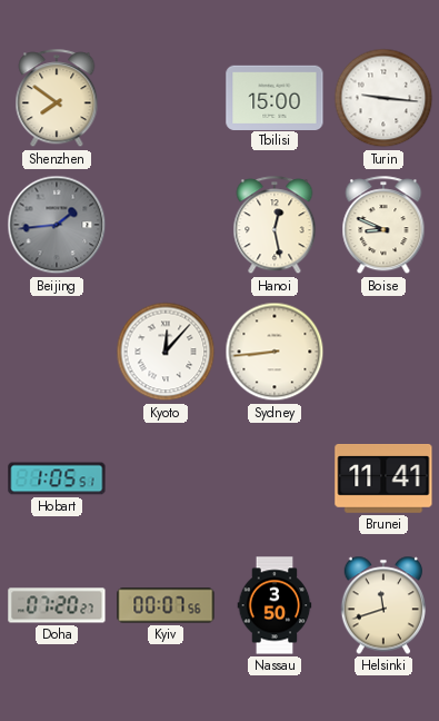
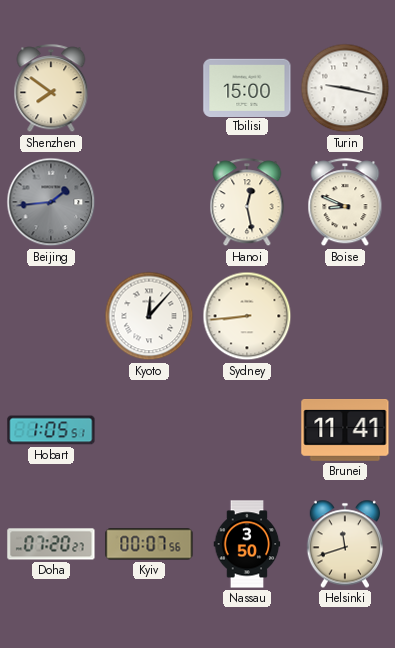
Turin: 9:16 -> 9:17
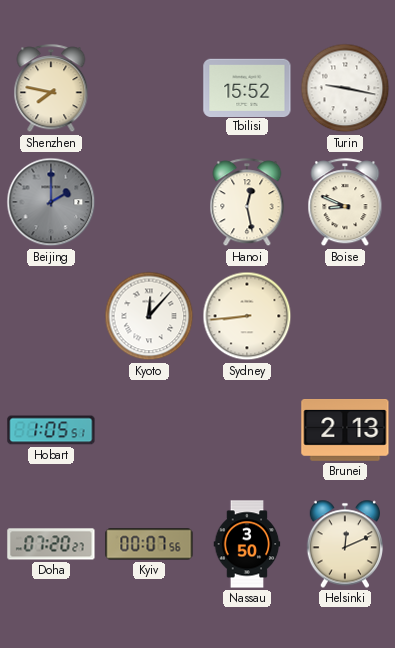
Shenzhen: 7:51 -> 7:47
Tbilisi: 15:00 -> 15:52
Beijing: 1:44 -> 2:00
Brunei: 11:41 -> 2:13
Helsinki: 11:42 -> 12:11
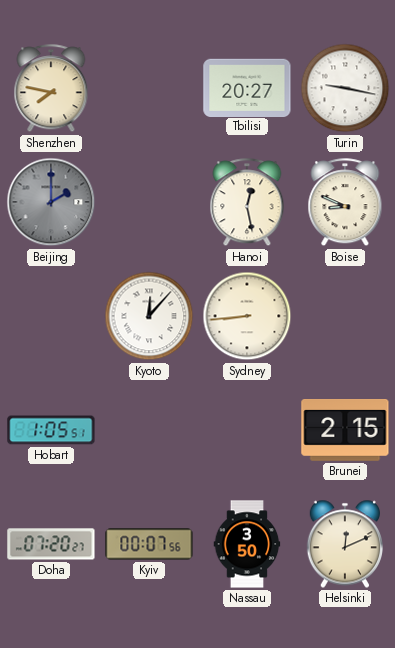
Tbilisi: 15:52 -> 20:27
Brunei: 2:13 -> 2:15
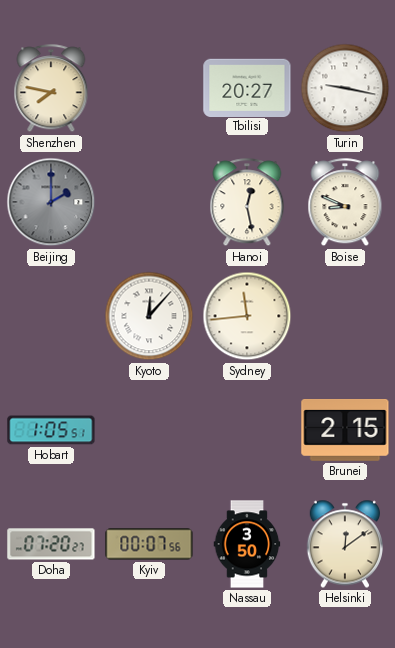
Sydney: 8:44 -> 11:44
Helsinki: 12:11 -> 12:09
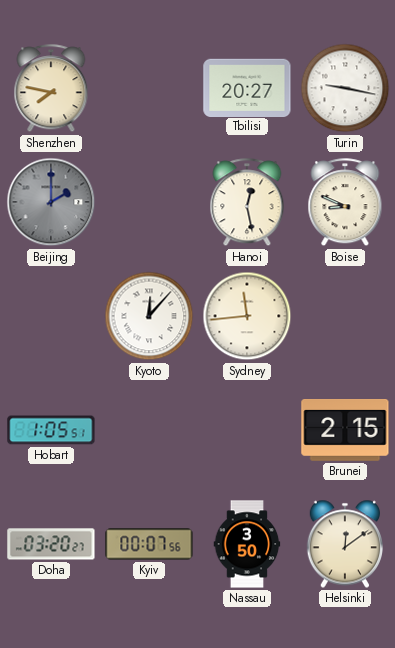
Doha: 07:20 -> 03:20
